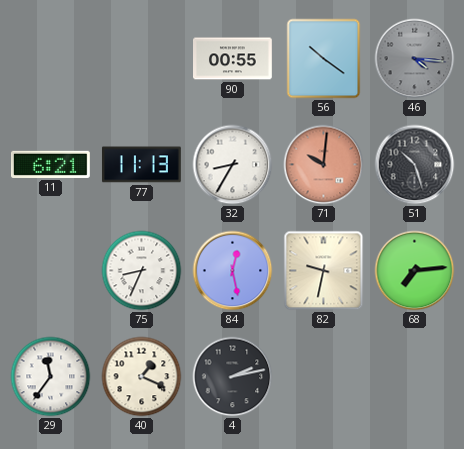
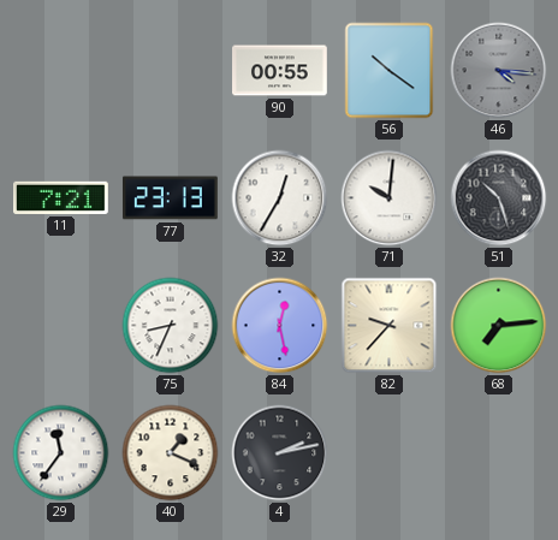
11: 6:21 -> 7:21
77: 11:13 -> 23:13
32: 8:35 -> 12:35
71 dial: salmon -> white
82: 9:32 -> 9:37
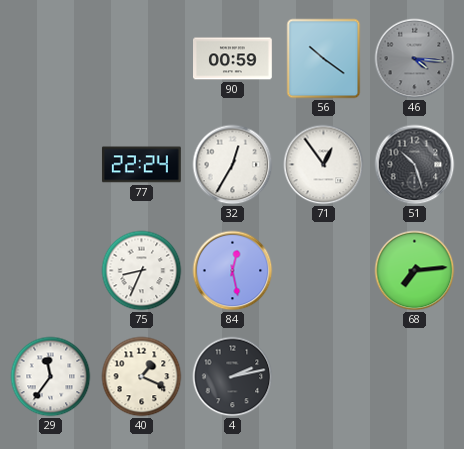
90: 00:55 -> 00:59
11: 7:21 -> none
77: 23:13 -> 22:24
71: 10:01 -> 12:54
82: 9:37 -> none
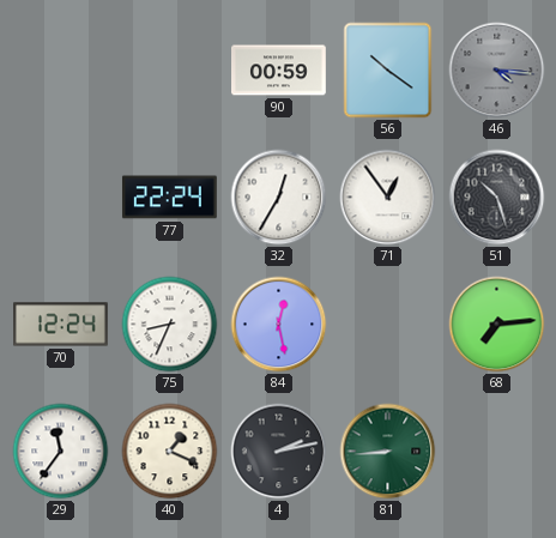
70: none -> 12:24
81: none -> 8:44
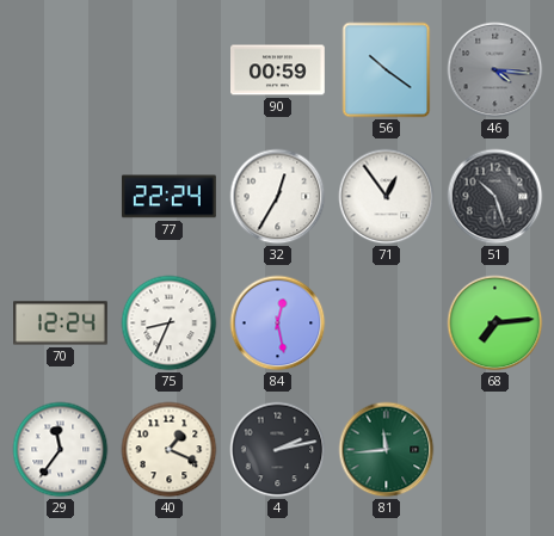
81: 8:44 -> 11:44
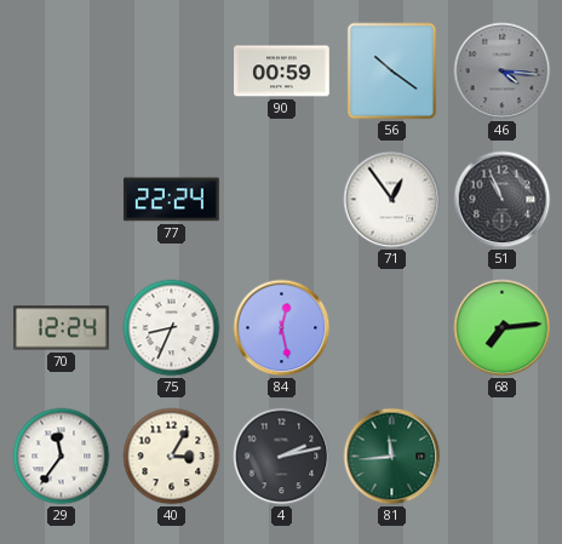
32: 12:35 -> none
51: 10:27 -> 10:56
40: 1:19 -> 3:05
